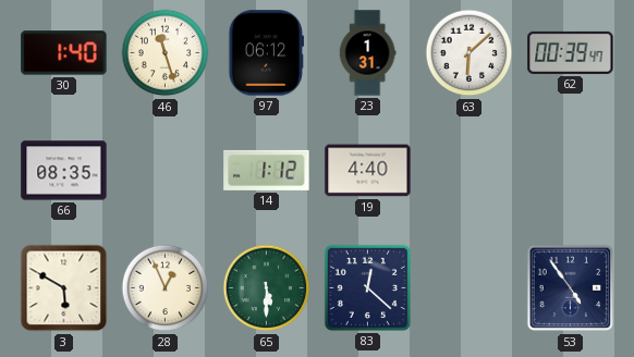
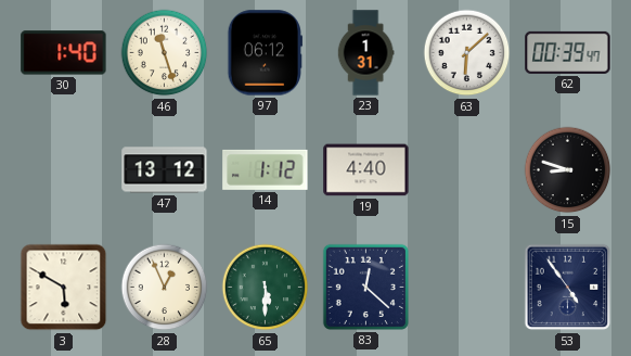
66: 08:35 -> none
47: none -> 13:12
15: none -> 8:48
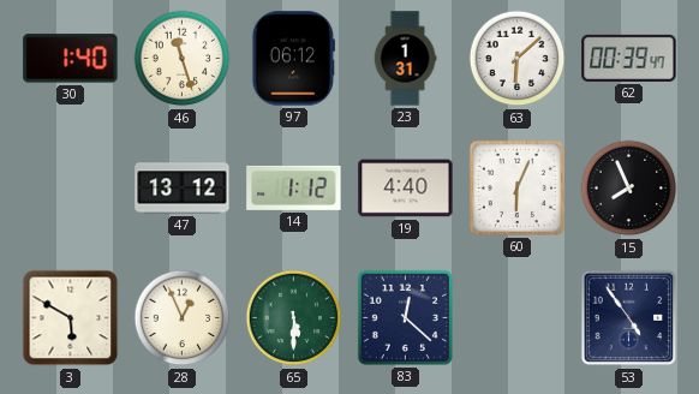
60: none -> 6:04
15: 8:48 -> 7:56
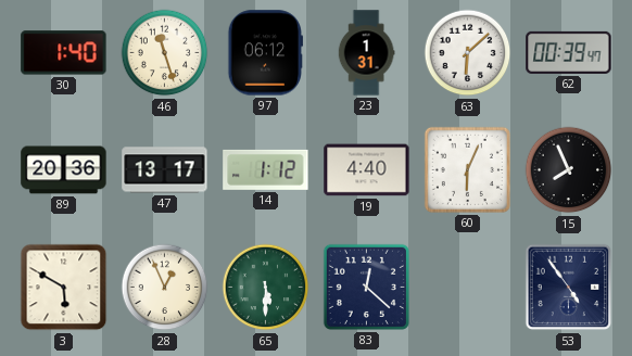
89: none -> 20:36
47: 13:12 -> 13:17
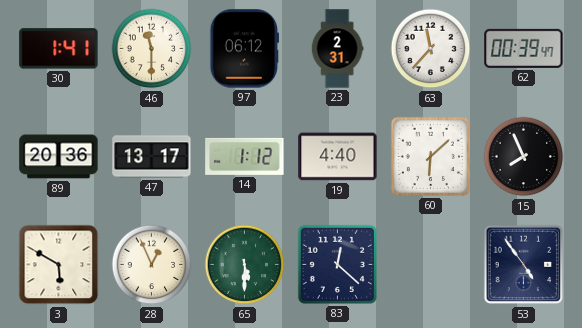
30: 1:40 -> 1:41
46: 11:27 -> 11:30
23: 1:31 -> 2:31
63: 6:08 -> 11:37
60: 6:04 -> 6:08
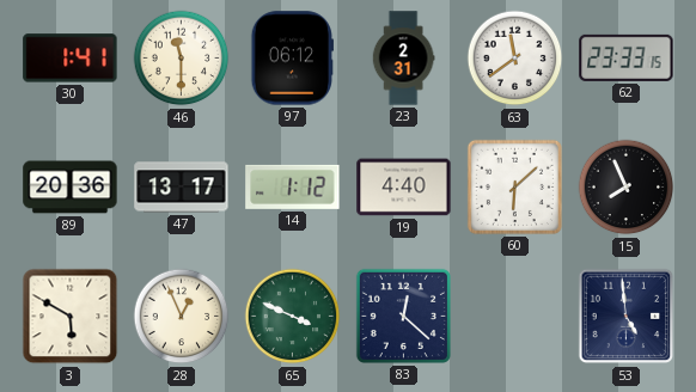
63: 11:37 -> 11:39
62: 00:39 -> 23:33
65: 5:30 -> 3:49
53: 4:54 -> 4:59
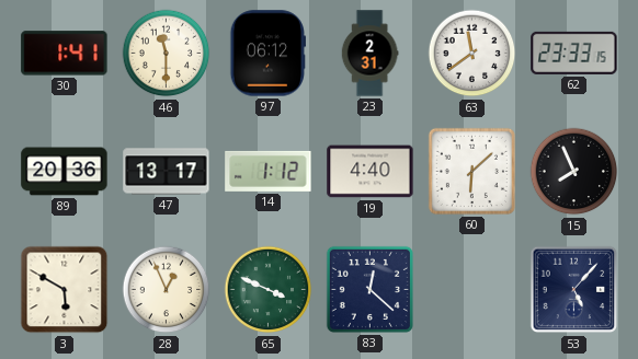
53: 4:59 -> 5:07
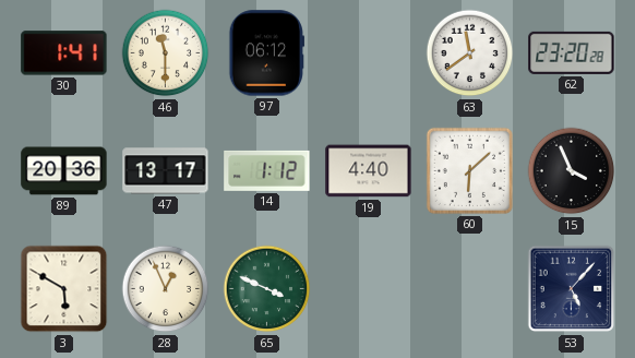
23: 2:31 -> none
62: 23:33 -> 23:20
15: 7:56 -> 3:56
83: 12:22 -> none
